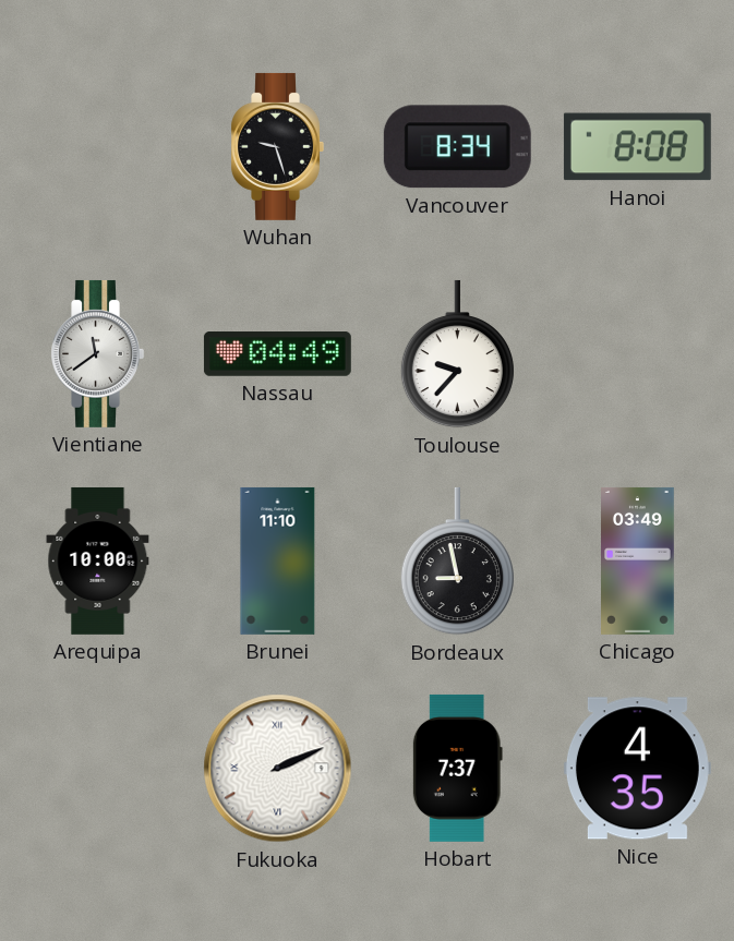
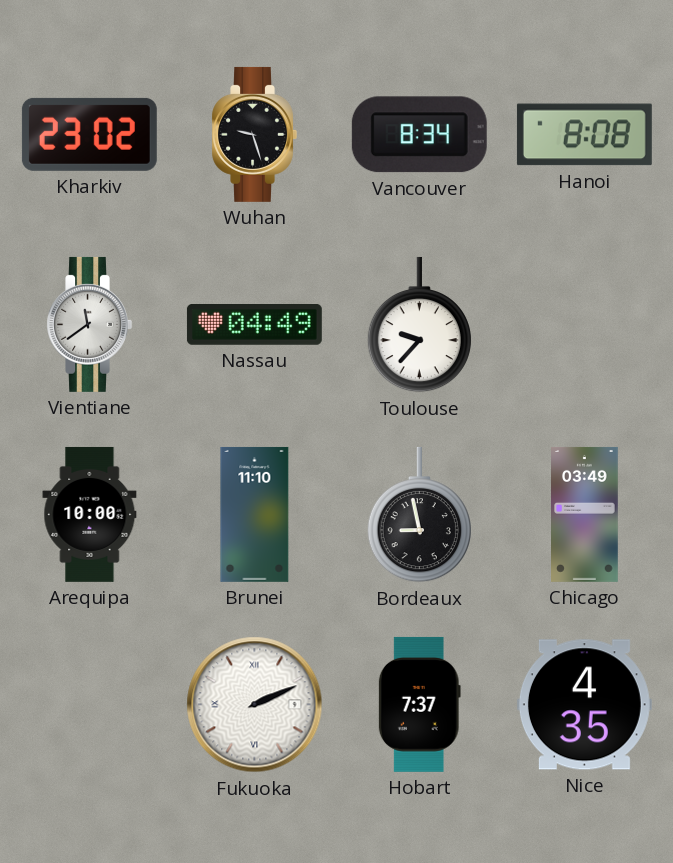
Kharkiv: none -> 23:02
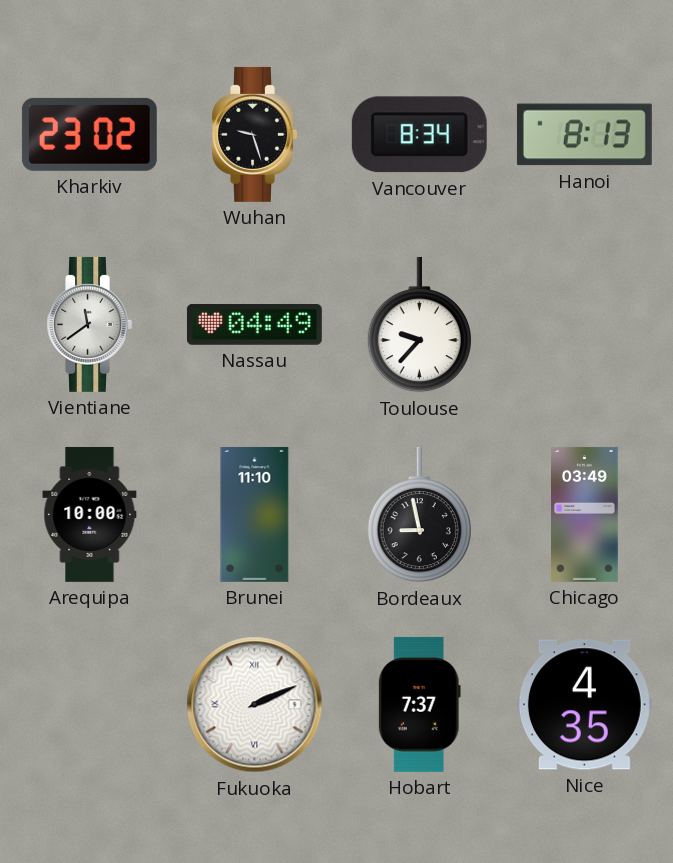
Hanoi: 8:08 -> 8:13
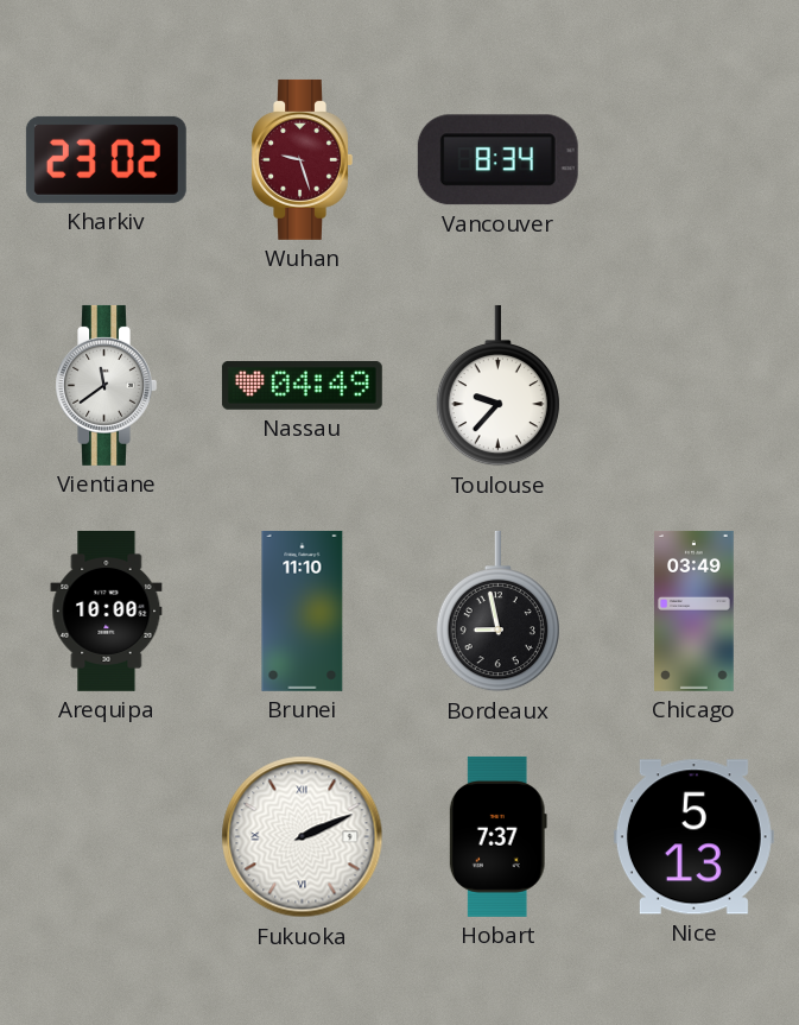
Wuhan dial: black -> burgundy
Hanoi: 8:13 -> none
Nice: 4:35 -> 5:13
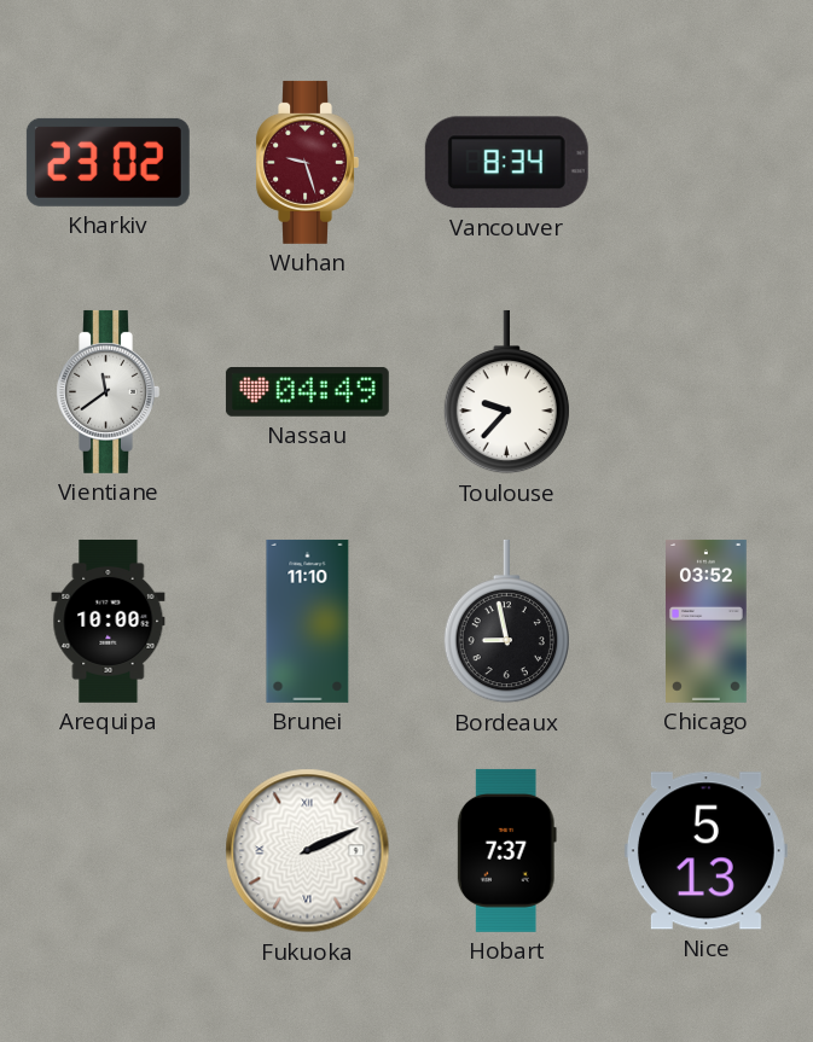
Chicago: 03:49 -> 03:52
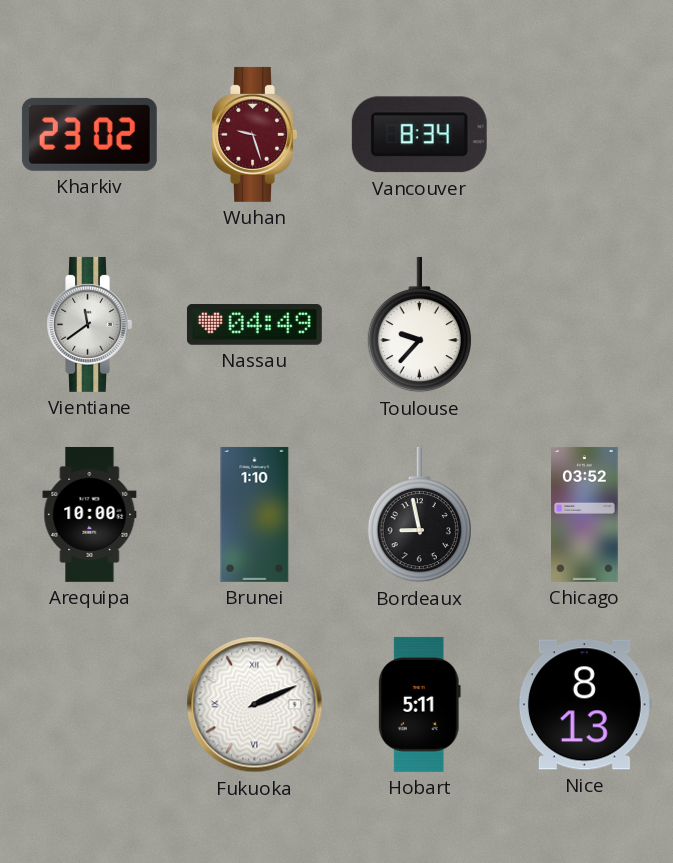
Brunei: 11:10 -> 1:10
Hobart: 7:37 -> 5:11
Nice: 5:13 -> 8:13
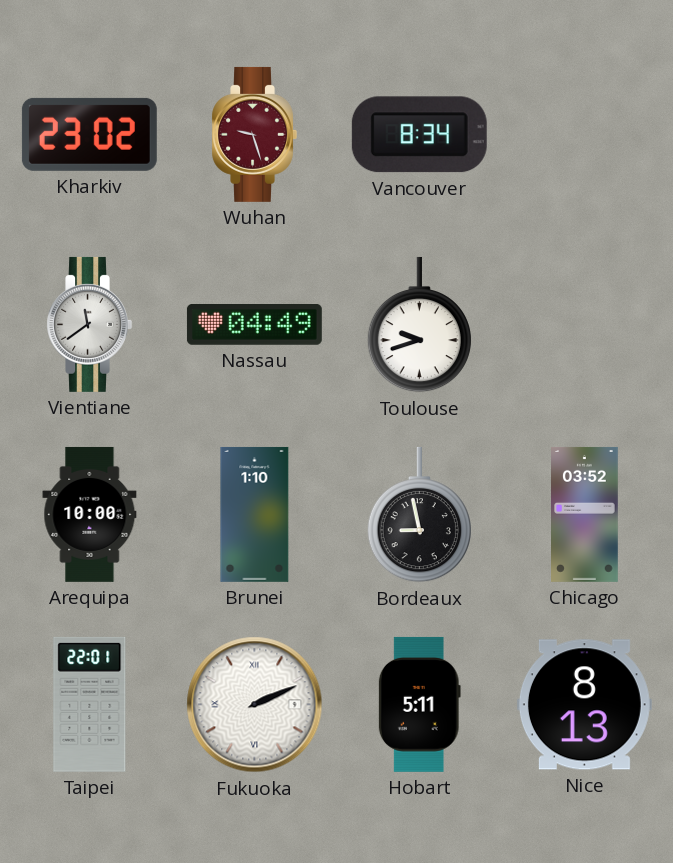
Toulouse: 9:37 -> 9:42
Taipei: none -> 22:01
